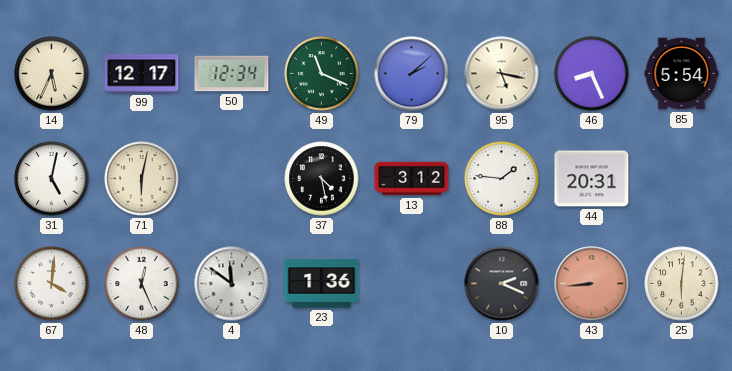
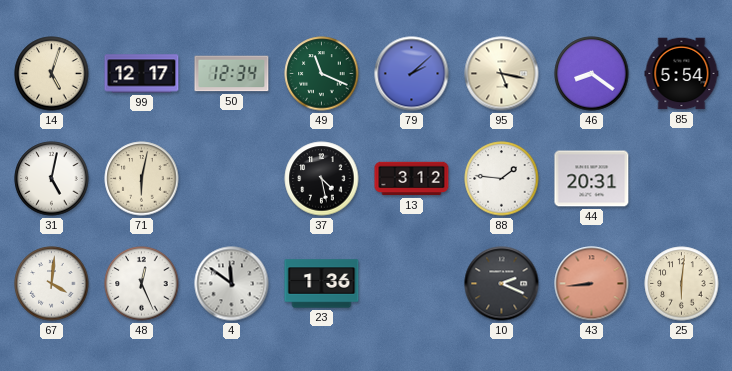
14: 5:34 -> 5:03
46: 8:26 -> 8:21
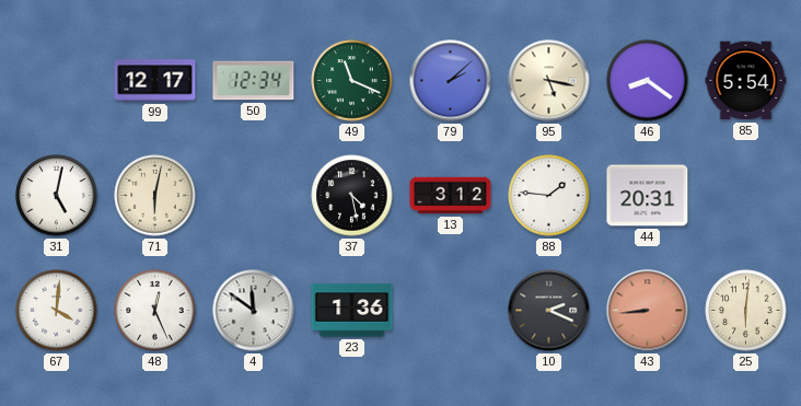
14: 5:03 -> none
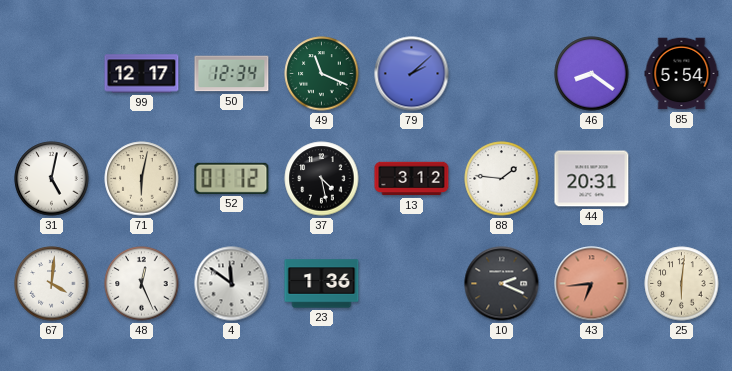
95: 5:17 -> none
52: none -> 01:12
43: 8:44 -> 6:44
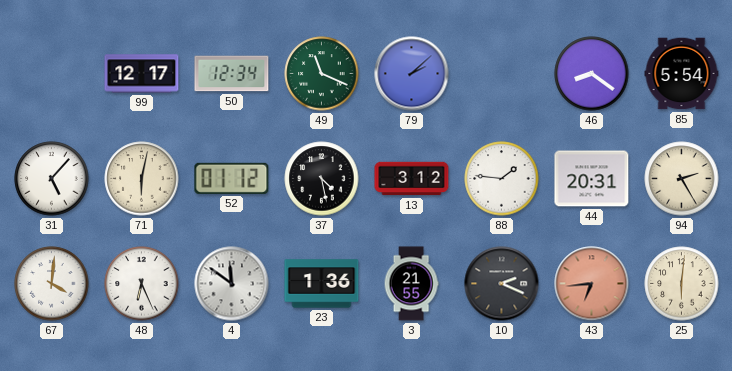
31: 5:02 -> 5:07
94: none -> 2:25
48: 12:26 -> 6:26
3: none -> 21:55
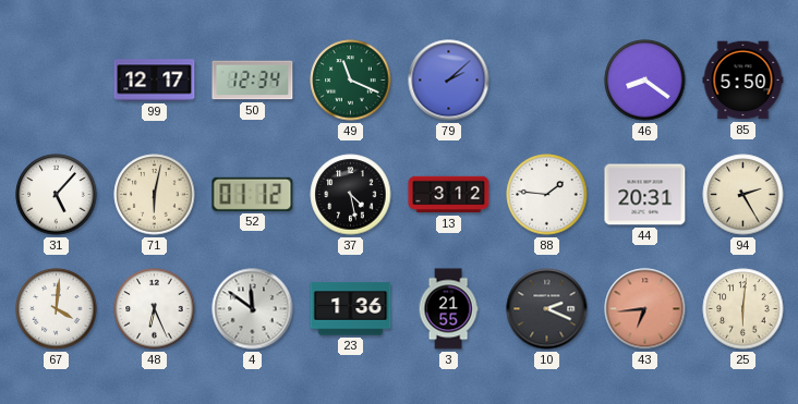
85: 5:54 -> 5:50
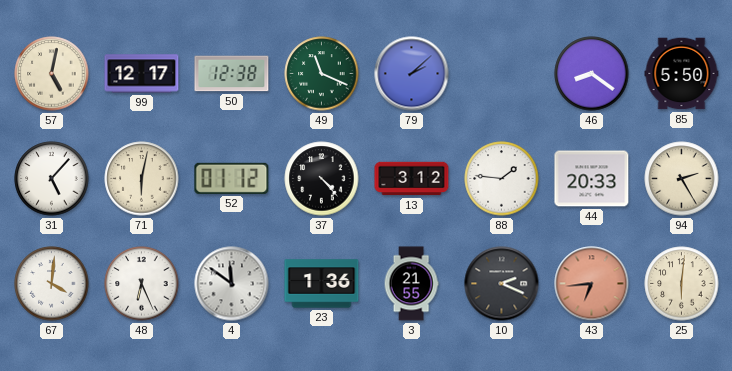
57: none -> 5:02
50: 12:34 -> 12:38
37: 4:28 -> 4:23
44: 20:31 -> 20:33
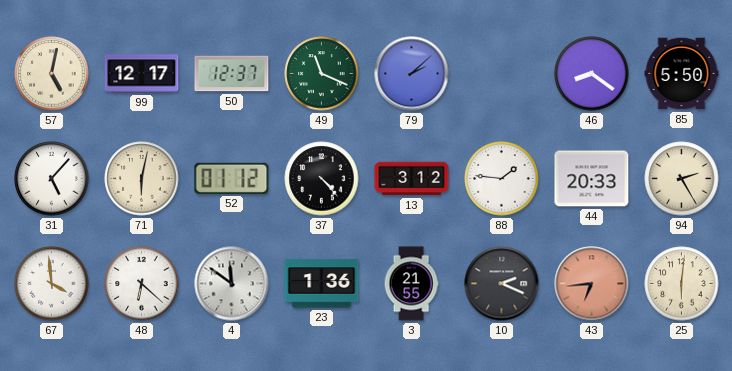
50: 12:38 -> 12:37
67: 4:01 -> 3:59
48: 6:26 -> 6:22
